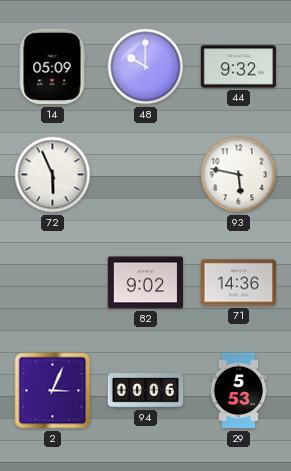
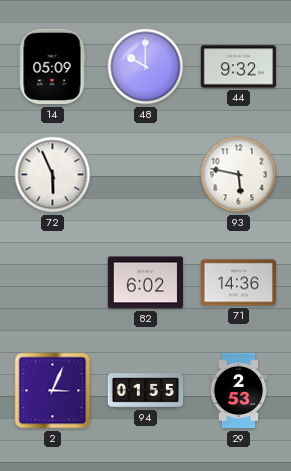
82: 9:02 -> 6:02
94: 00:06 -> 01:55
29: 5:53 -> 2:53
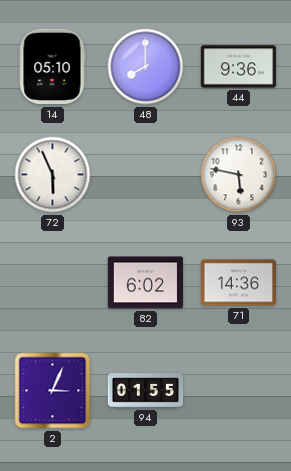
14: 05:09 -> 05:10
48: 10:00 -> 8:00
44: 9:32 -> 9:36
29: 2:53 -> none
